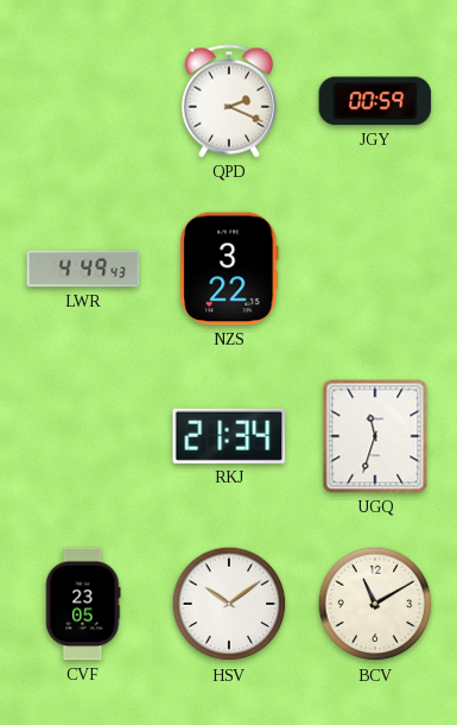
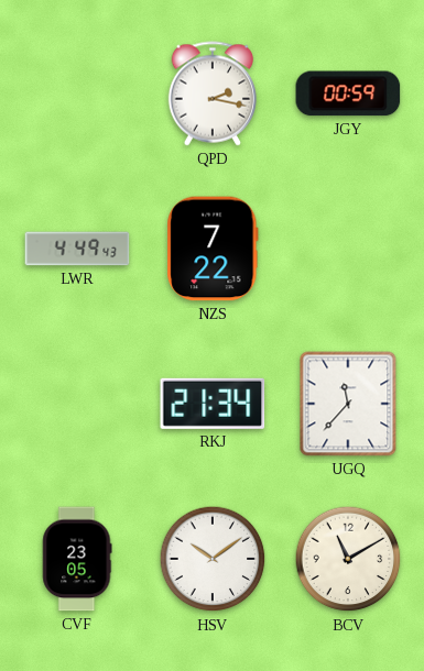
QPD: 2:19 -> 2:17
NZS: 3:22 -> 7:22
UGQ: 11:33 -> 11:37
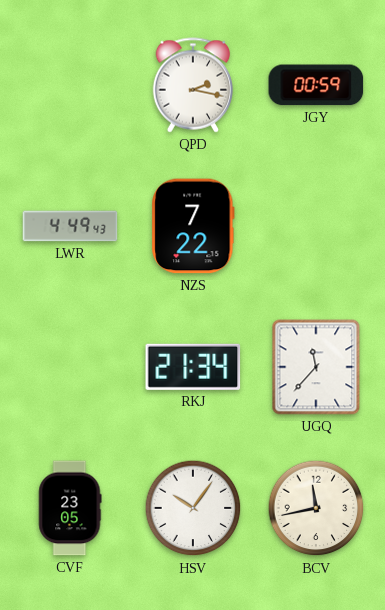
HSV: 10:09 -> 10:06
BCV: 11:10 -> 11:43
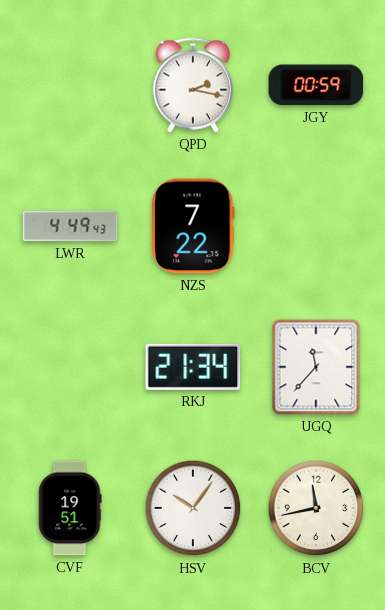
CVF: 23:05 -> 19:51
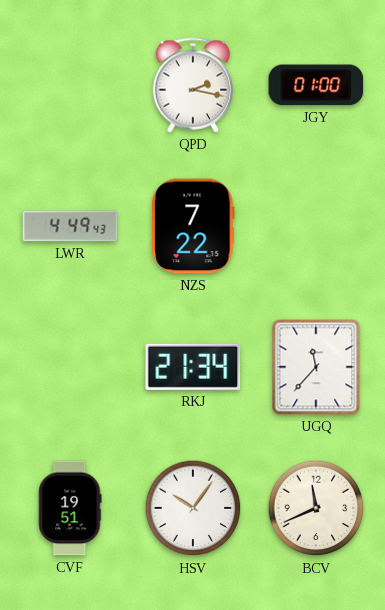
JGY: 00:59 -> 01:00
BCV: 11:43 -> 11:41
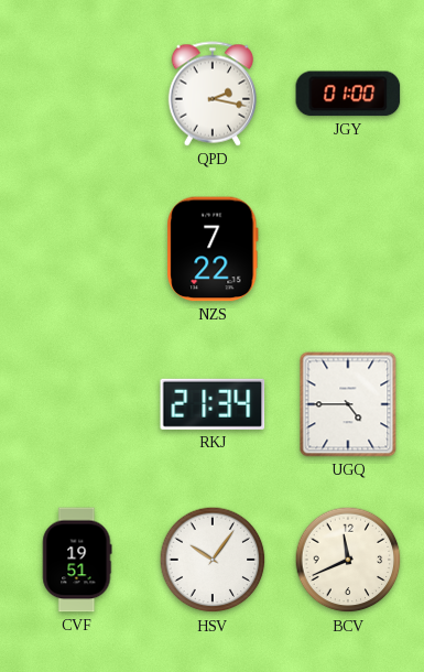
LWR: 4:49 -> none
UGQ: 11:37 -> 4:45
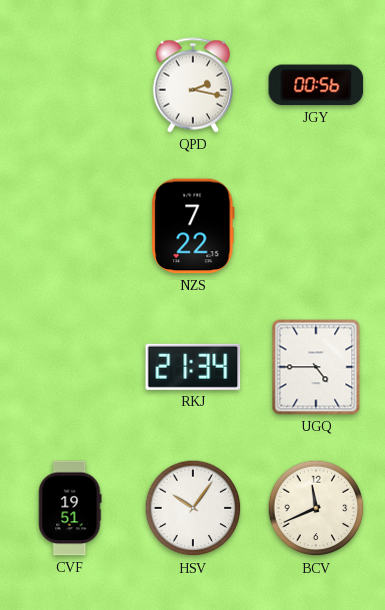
JGY: 01:00 -> 00:56
